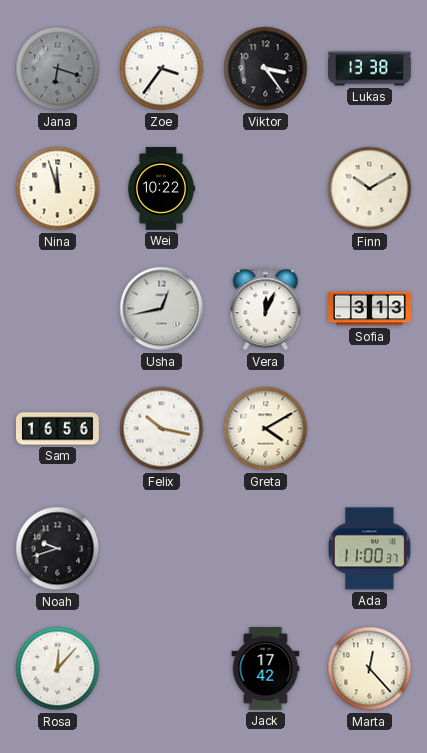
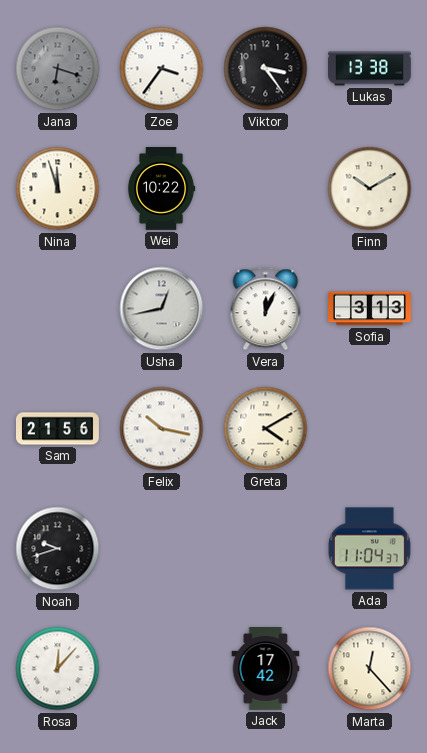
Sam: 16:56 -> 21:56
Ada: 11:00 -> 11:04
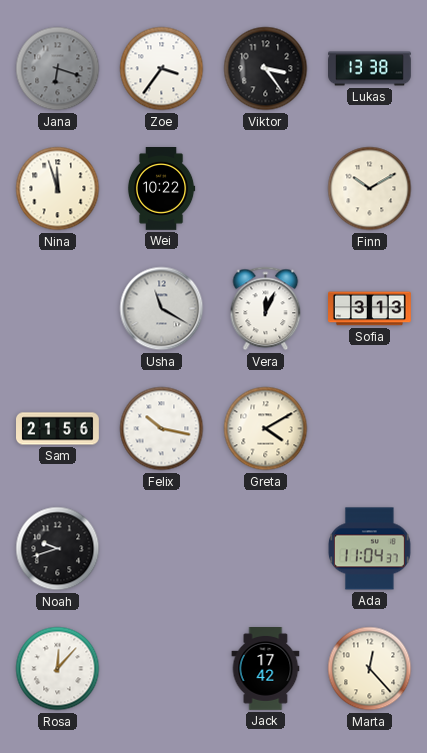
Usha: 12:43 -> 11:20
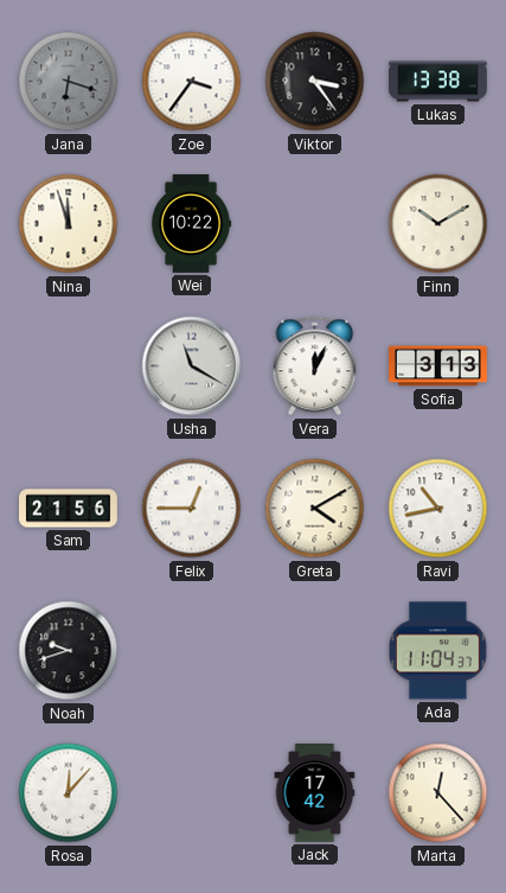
Felix: 10:17 -> 12:45
Ravi: none -> 10:43
